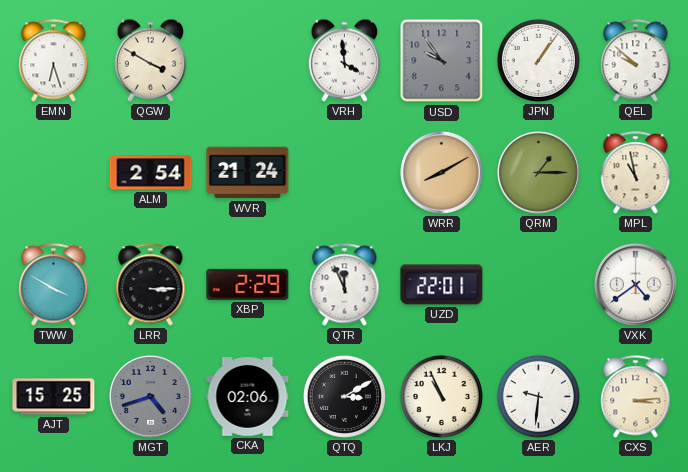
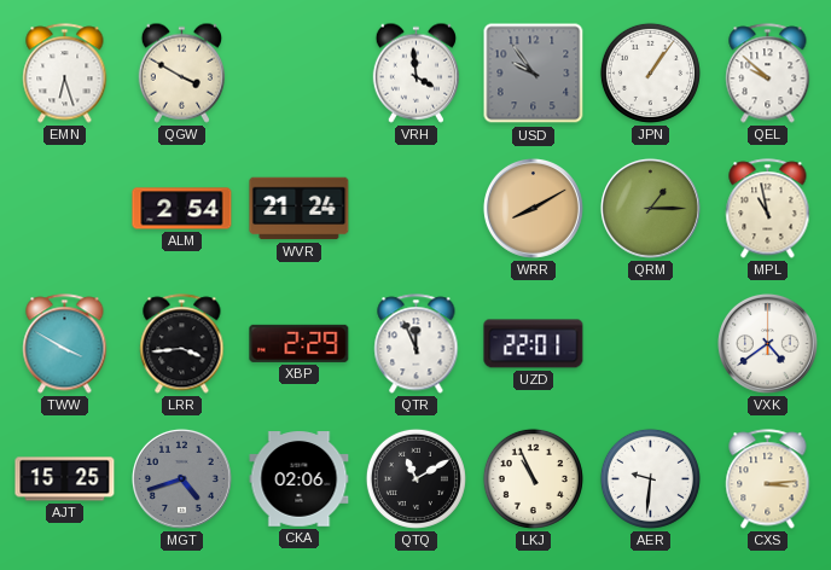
LRR: 3:15 -> 3:44
QTQ: 3:10 -> 11:10
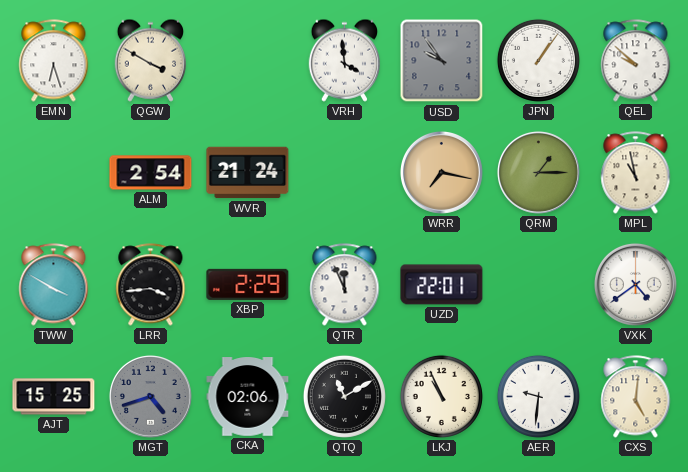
WRR: 8:10 -> 7:17
CXS: 3:14 -> 5:01
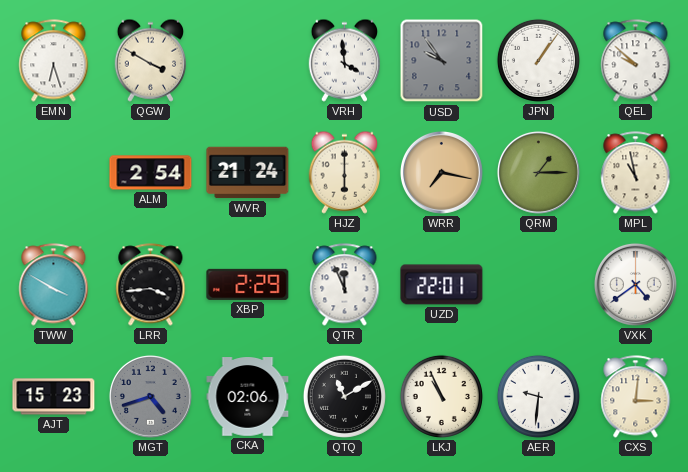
HJZ: none -> 6:00
AJT: 15:25 -> 15:23
CXS: 5:01 -> 3:01
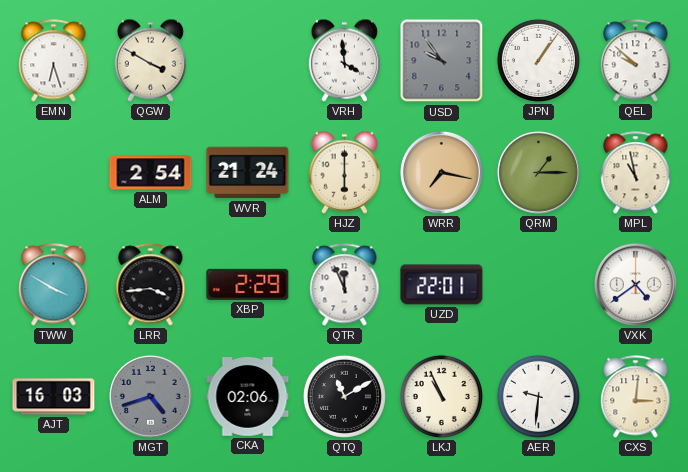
AJT: 15:23 -> 16:03
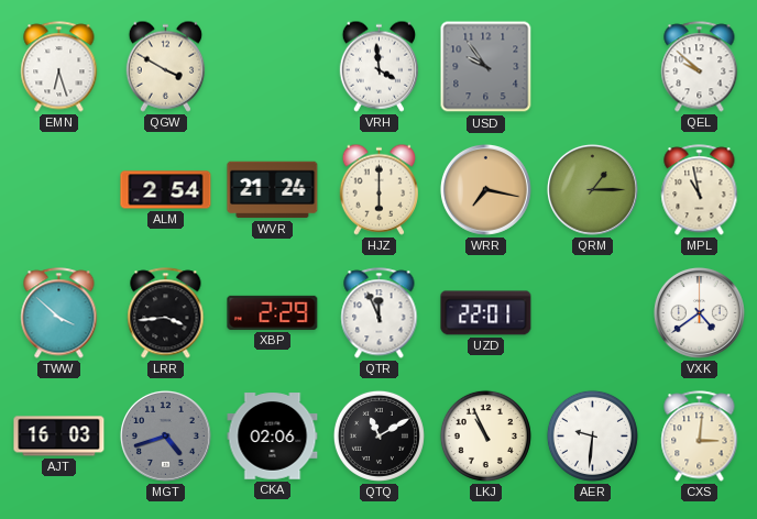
JPN: 1:06 -> none
TWW: 3:50 -> 3:52
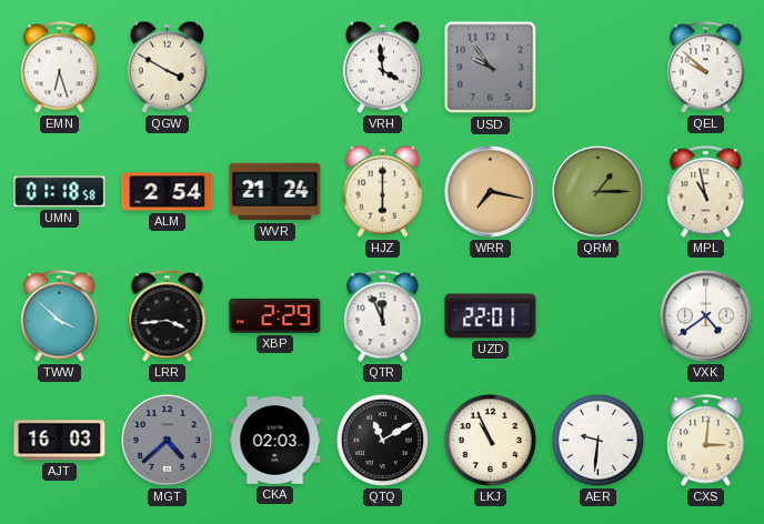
UMN: none -> 01:18
MGT: 4:42 -> 4:38
CKA: 02:06 -> 02:03
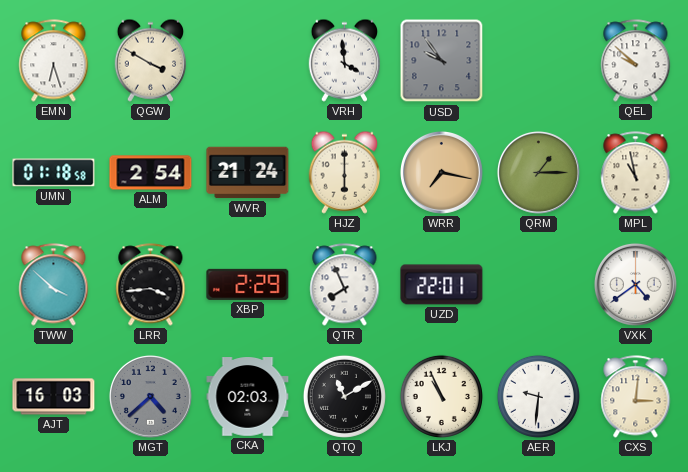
QTR: 11:56 -> 7:56
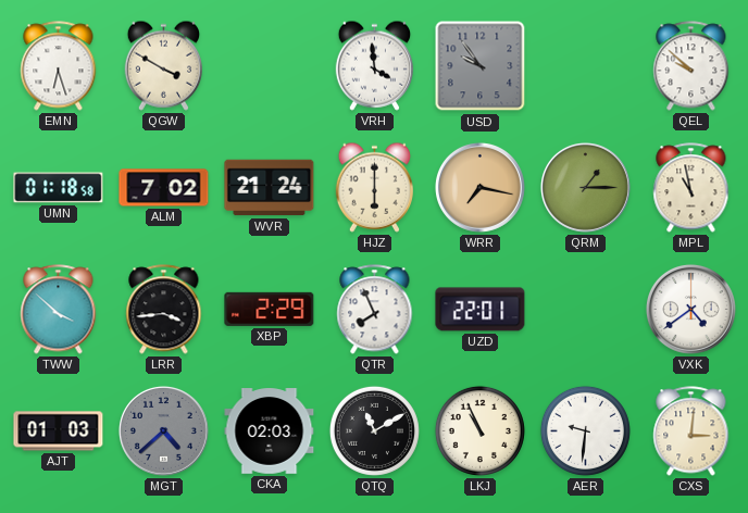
ALM: 2:54 -> 7:02
AJT: 16:03 -> 01:03
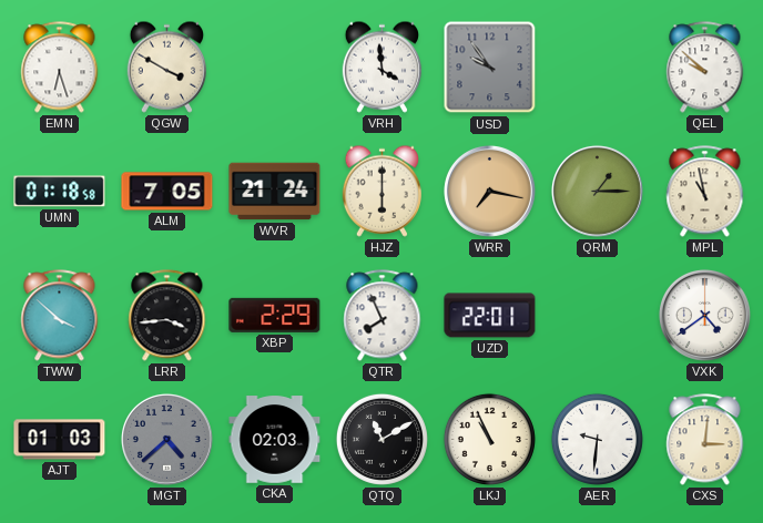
ALM: 7:02 -> 7:05
